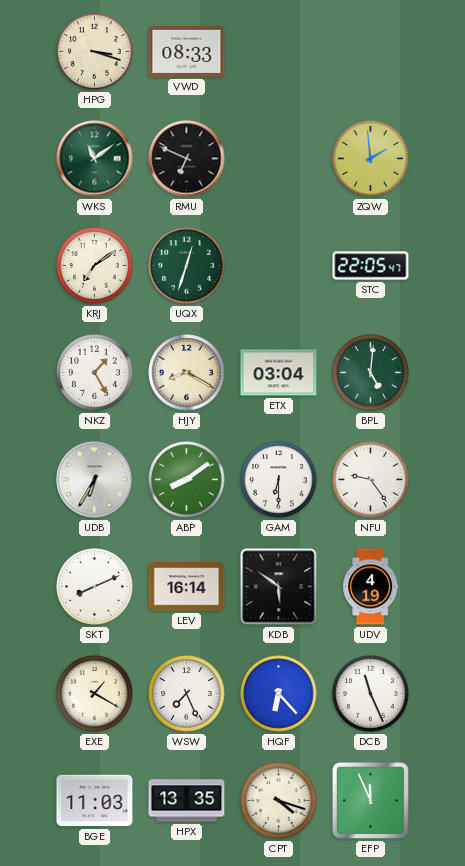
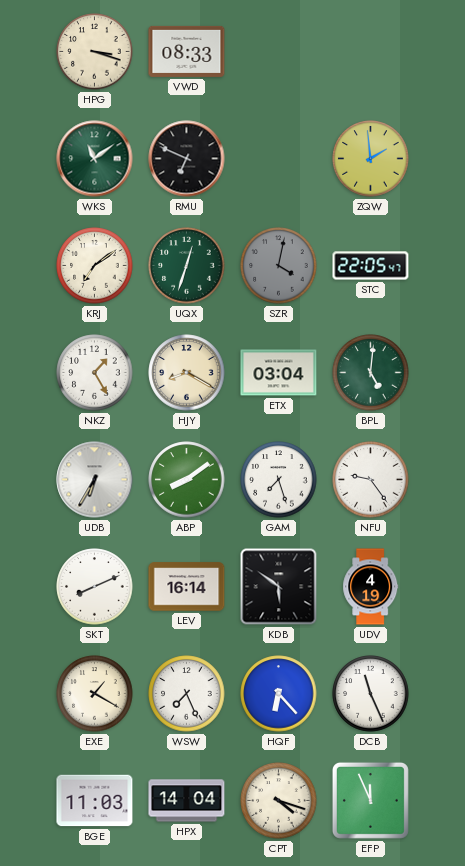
SZR: none -> 4:02
GAM: 6:30 -> 7:27
HPX: 13:35 -> 14:04
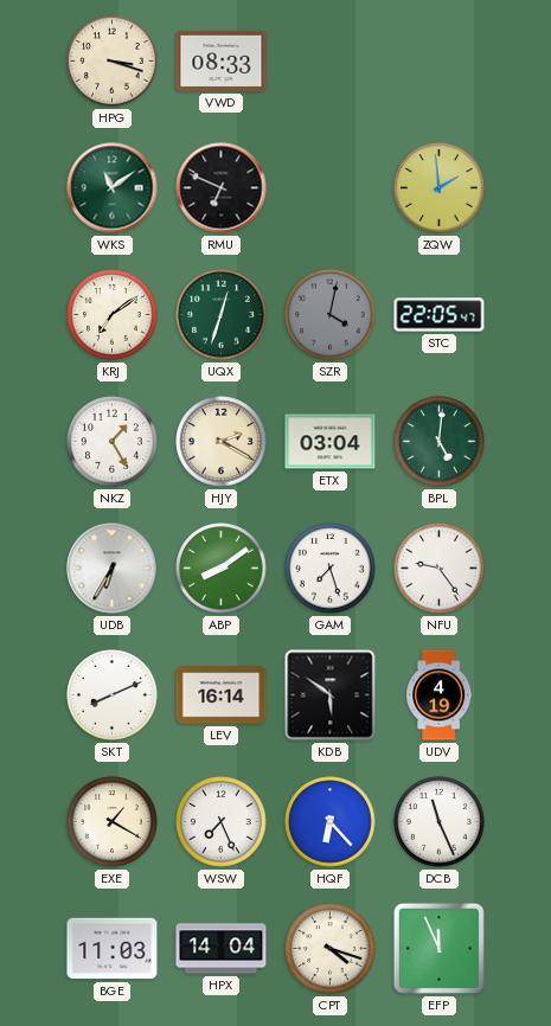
HJY: 8:20 -> 2:20
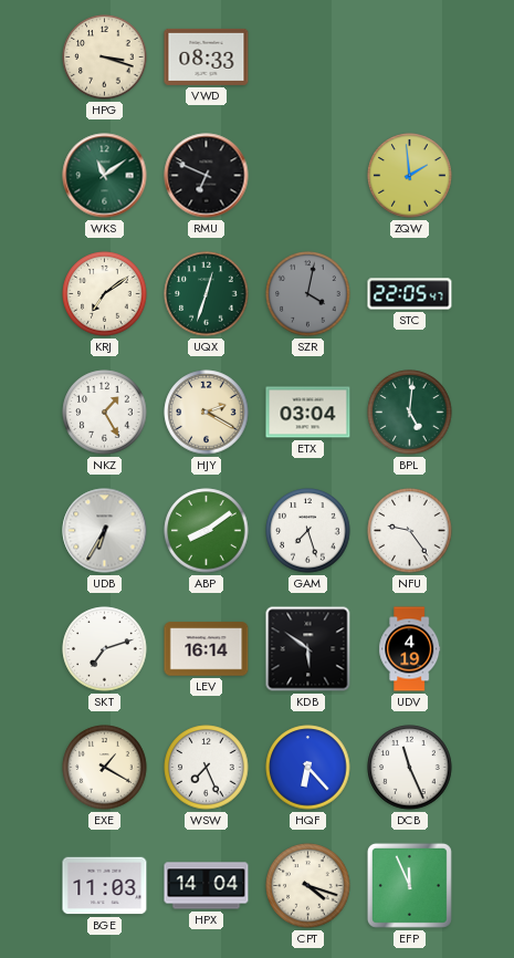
SKT: 8:11 -> 7:12
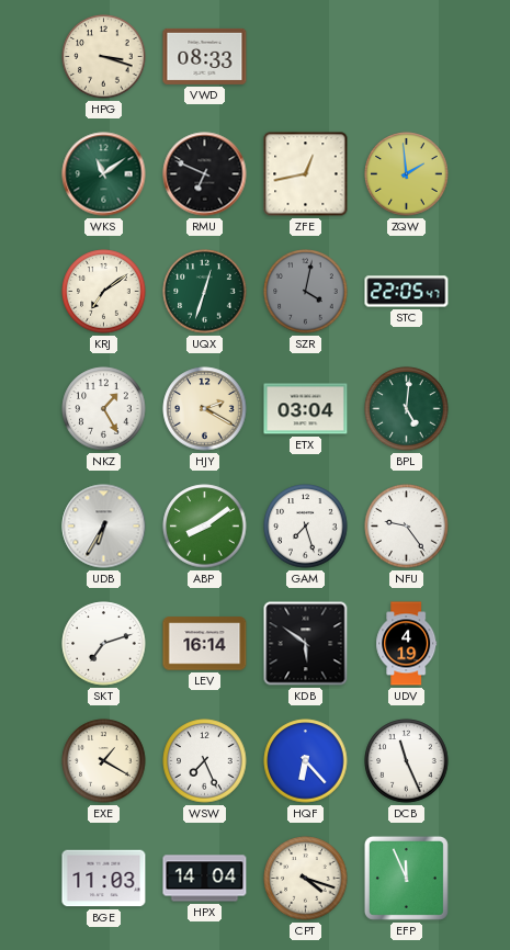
ZFE: none -> 12:43
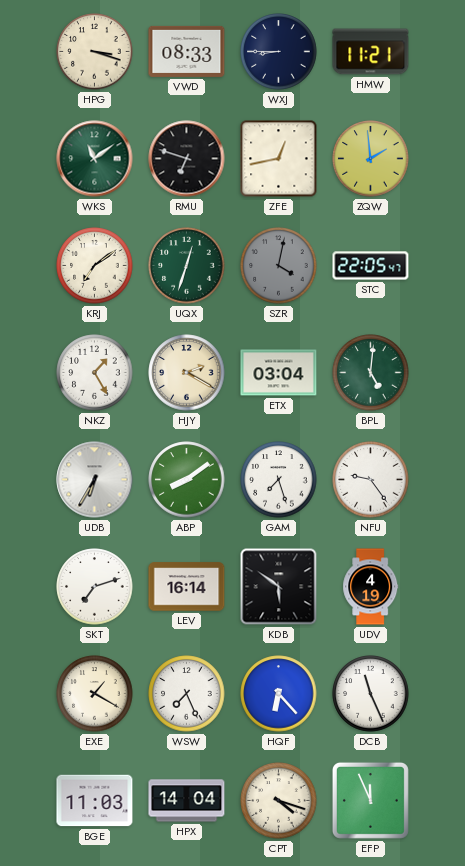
WXJ: none -> 8:45
HMW: none -> 11:21
RMU: 6:49 -> 6:48
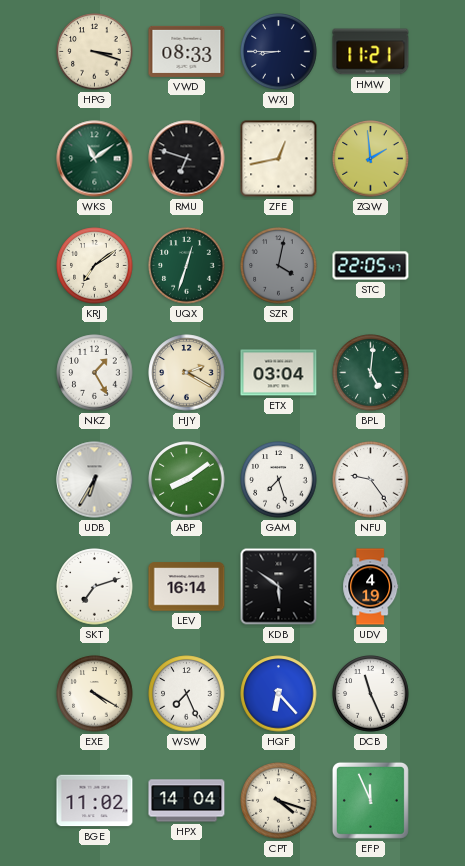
EXE: 1:20 -> 4:20
BGE: 11:03 -> 11:02
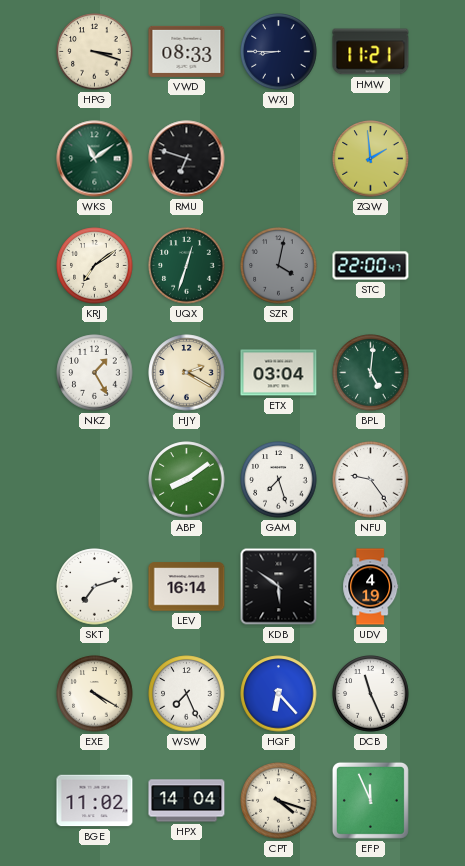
ZFE: 12:43 -> none
STC: 22:05 -> 22:00
UDB: 6:35 -> none
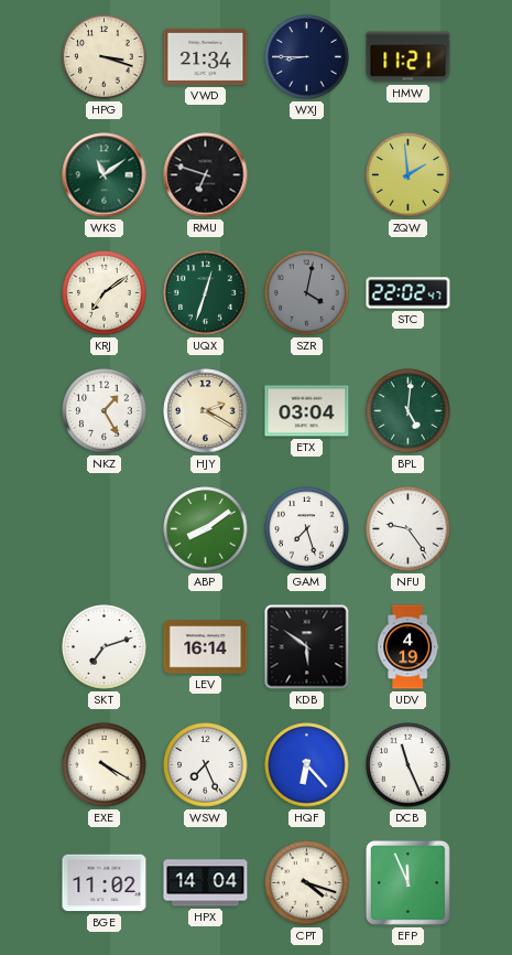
VWD: 08:33 -> 21:34
STC: 22:00 -> 22:02
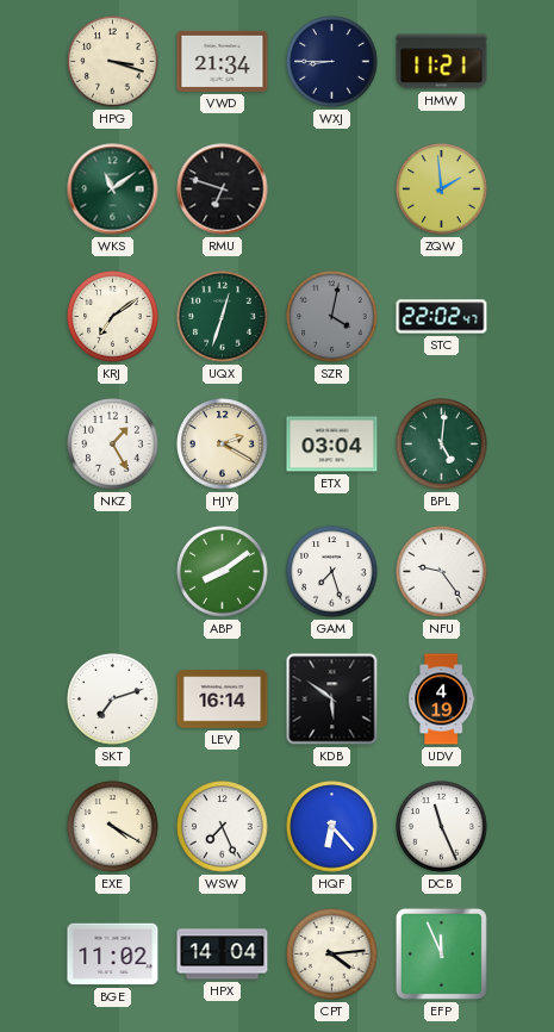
CPT: 4:18 -> 4:14
